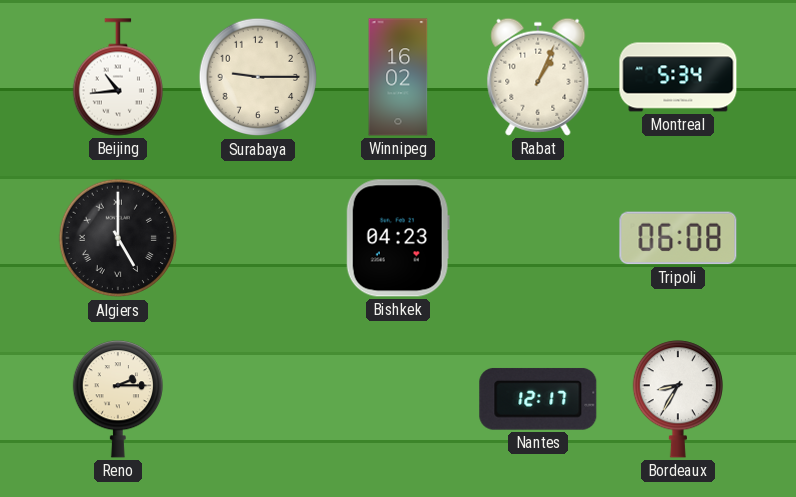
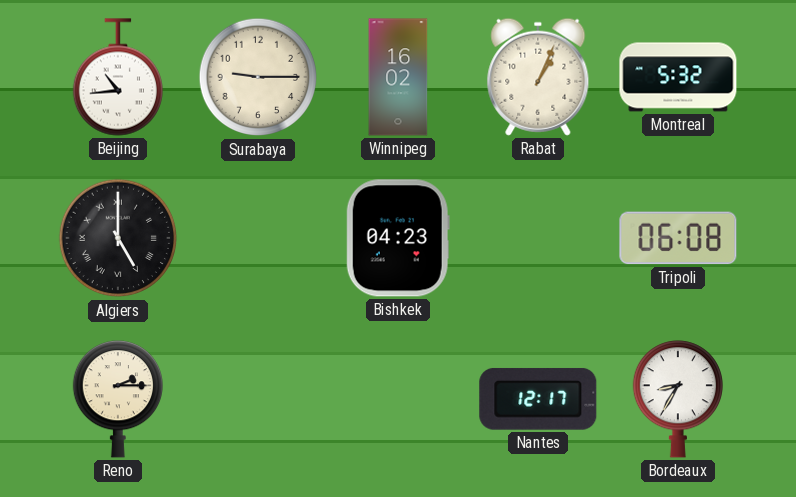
Montreal: 5:34 -> 5:32
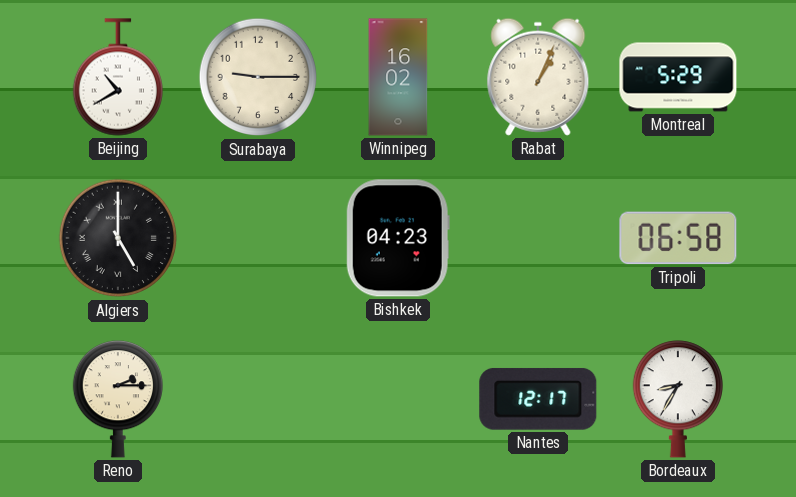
Beijing: 10:44 -> 10:40
Montreal: 5:32 -> 5:29
Tripoli: 06:08 -> 06:58
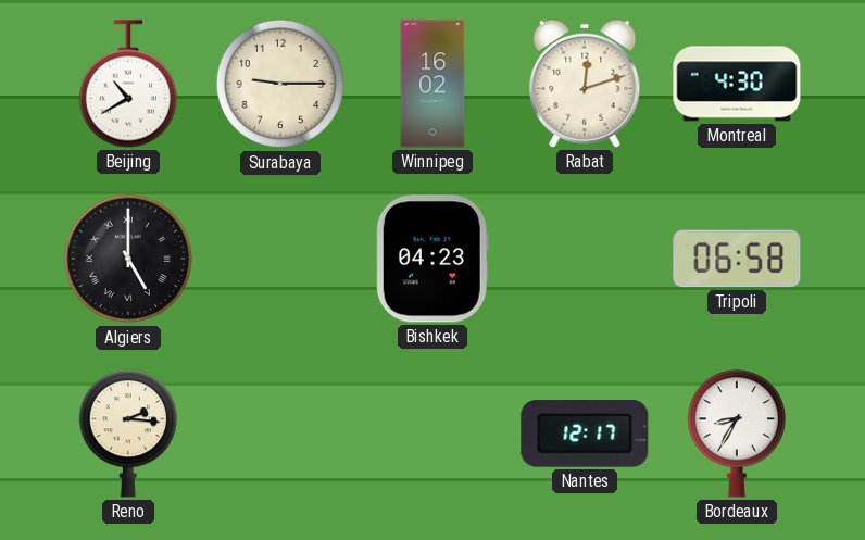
Rabat: 1:04 -> 12:12
Montreal: 5:29 -> 4:30
Reno: 2:15 -> 2:16
